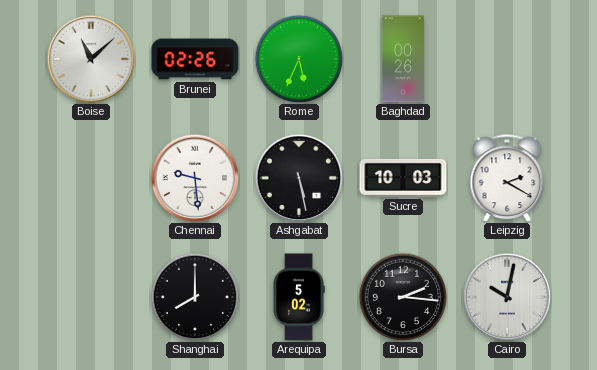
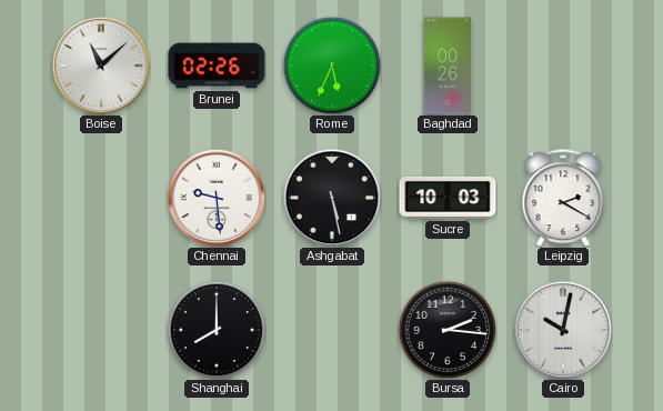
Arequipa: 5:02 -> none
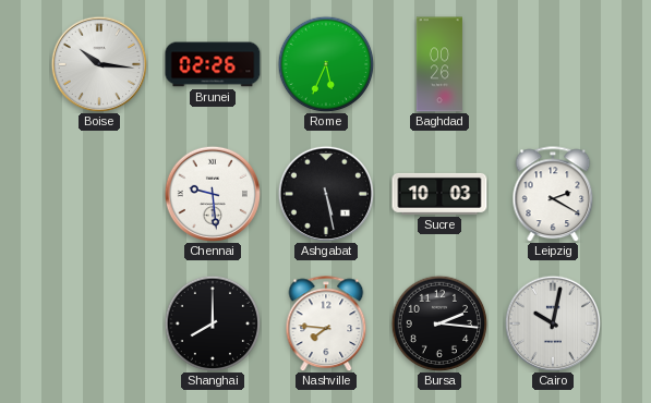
Boise: 11:08 -> 10:16
Nashville: none -> 7:46
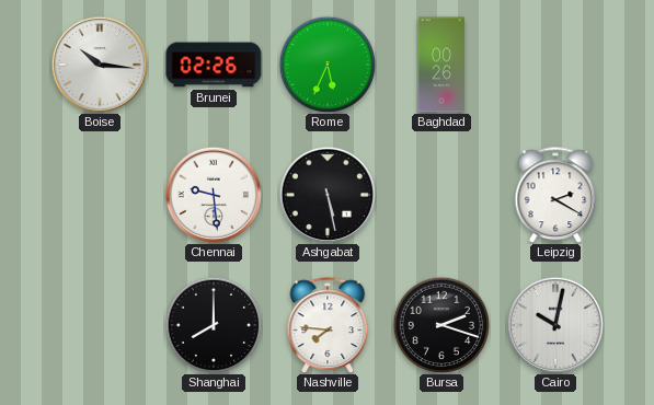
Sucre: 10:03 -> none
Bursa: 2:16 -> 2:18
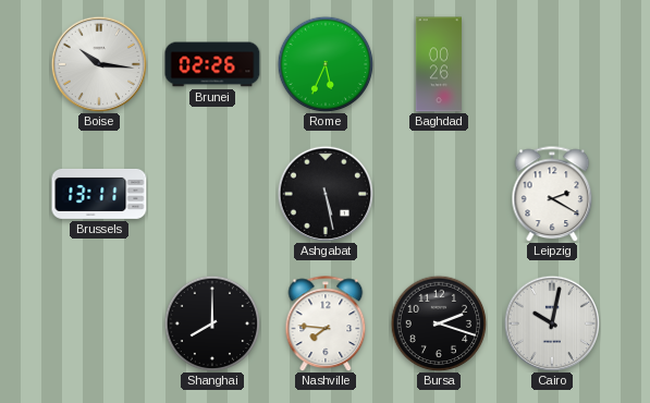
Brussels: none -> 13:11
Chennai: 9:29 -> none
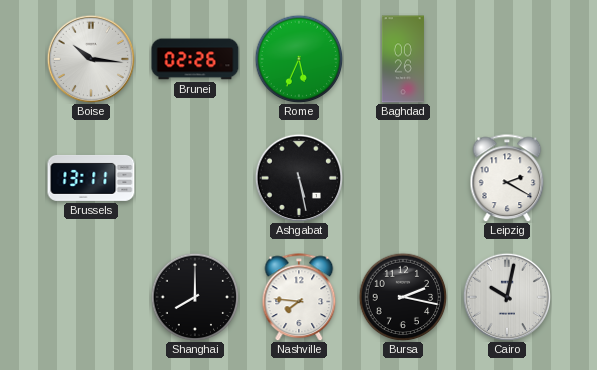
Bursa: 2:18 -> 2:17
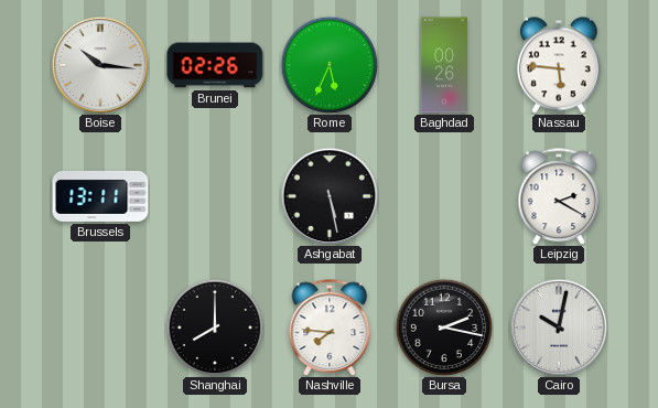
Nassau: none -> 5:46
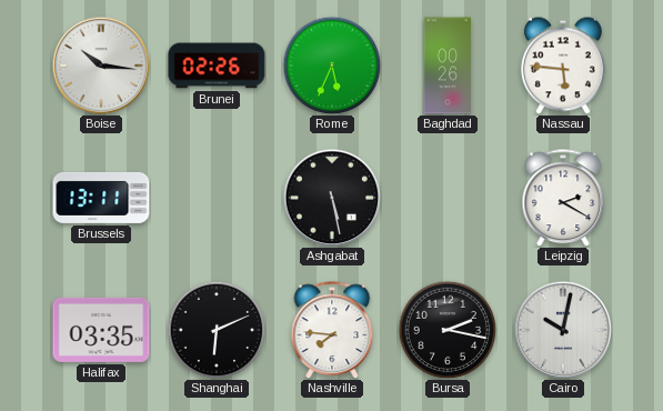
Halifax: none -> 03:35
Shanghai: 8:00 -> 6:11
